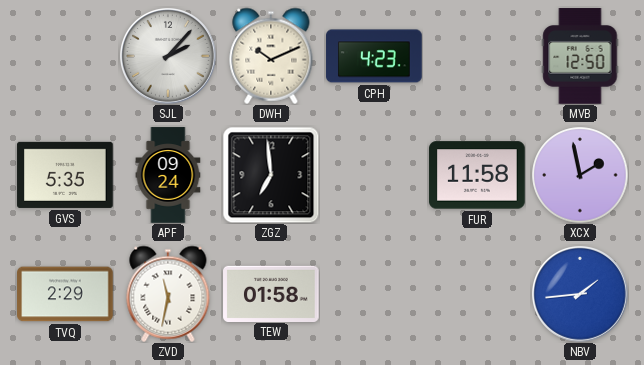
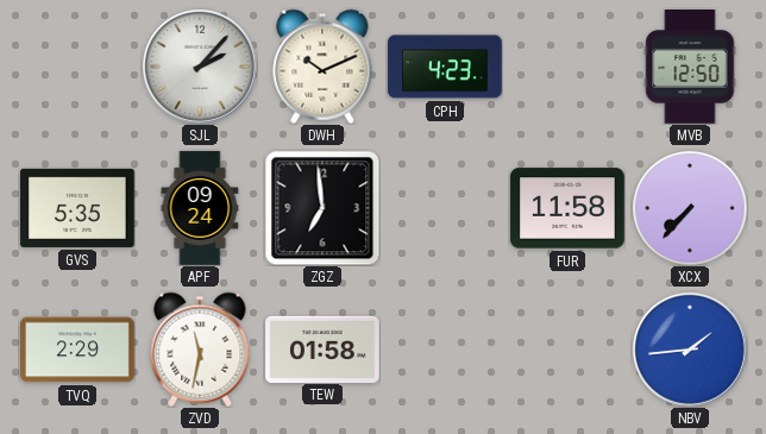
XCX: 1:58 -> 7:37
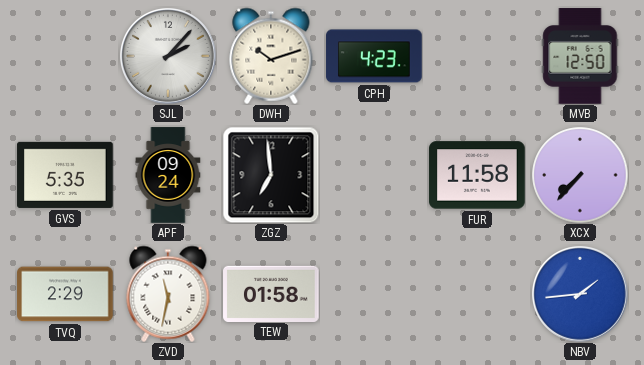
DWH: 10:11 -> 10:12
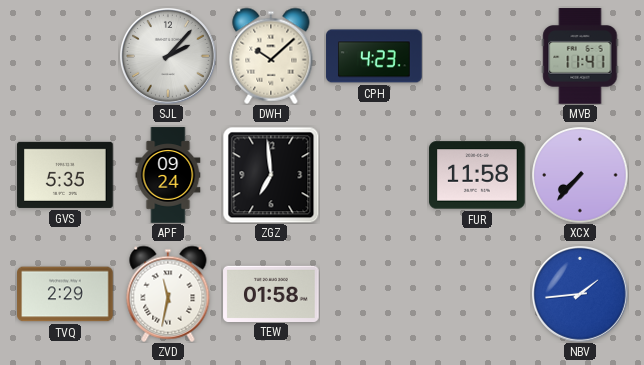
DWH: 10:12 -> 10:08
MVB: 12:50 -> 11:41
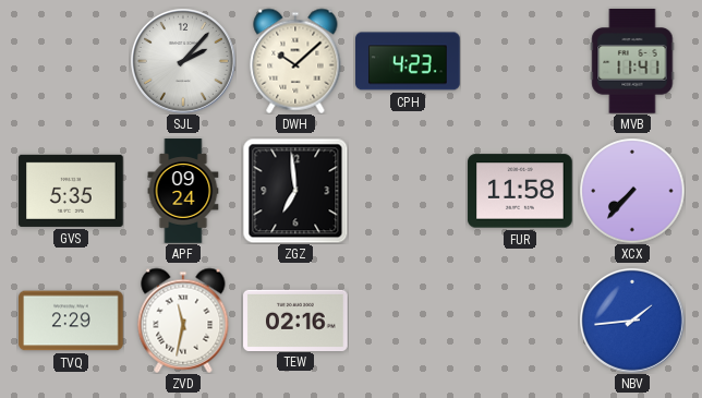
TEW: 01:58 -> 02:16
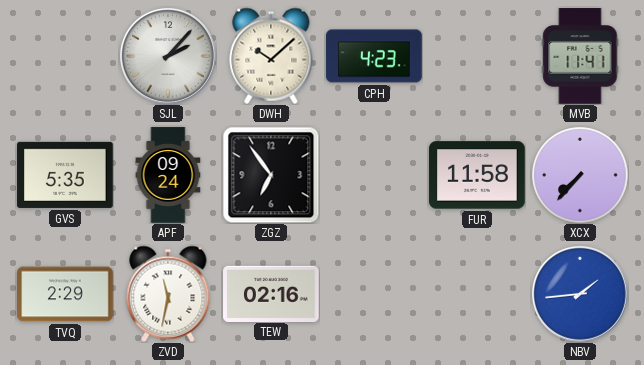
ZGZ: 6:59 -> 6:54
